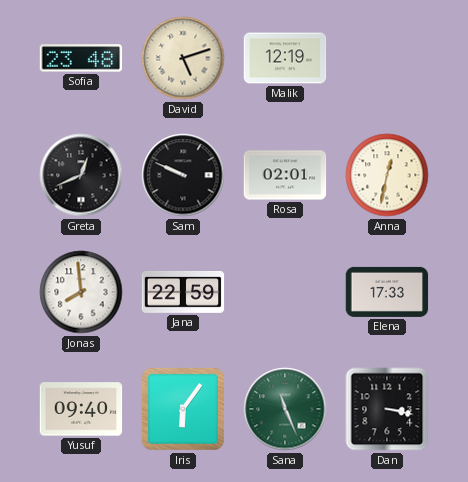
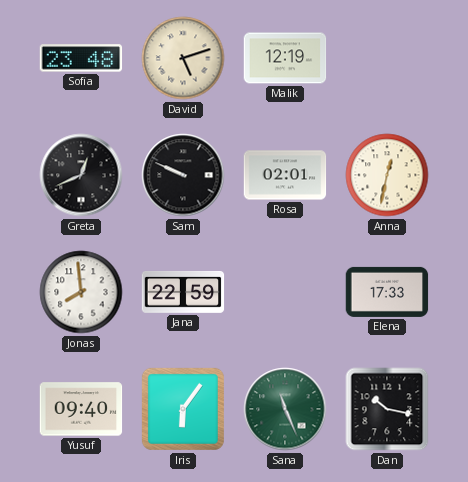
Dan: 3:17 -> 10:17
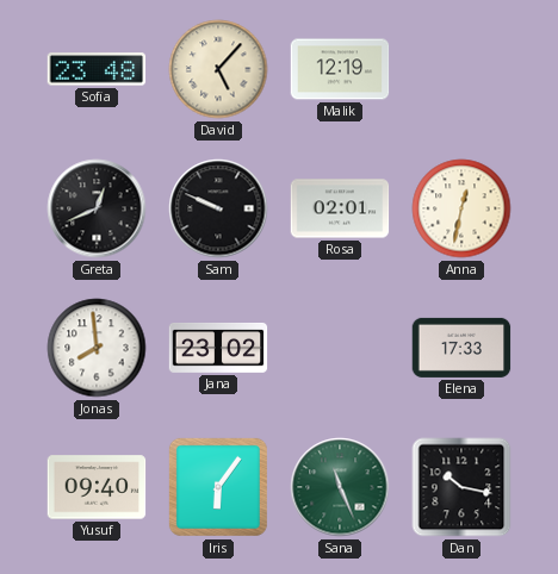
David: 5:12 -> 5:07
Jana: 22:59 -> 23:02
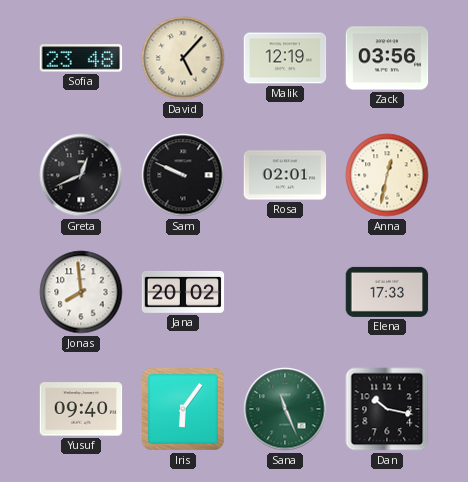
Zack: none -> 03:56
Jana: 23:02 -> 20:02
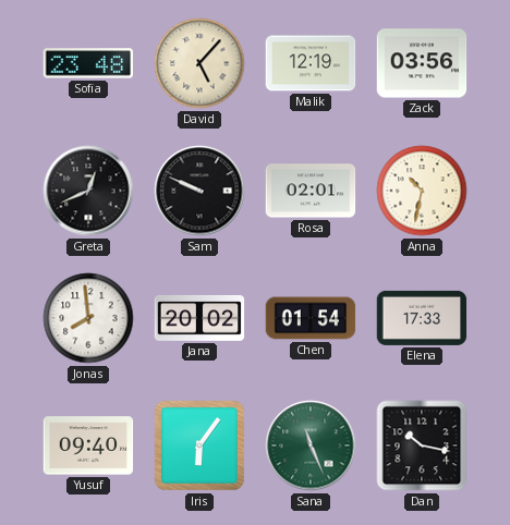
Anna: 12:32 -> 10:32
Chen: none -> 01:54
